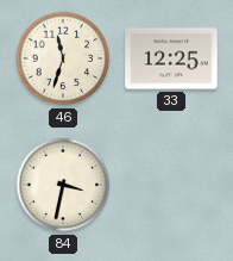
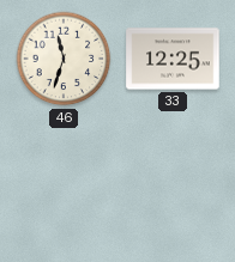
84: 3:32 -> none
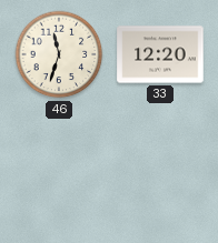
33: 12:25 -> 12:20
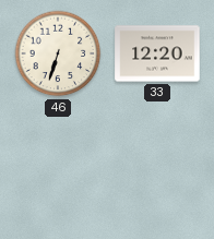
46: 11:33 -> 6:33
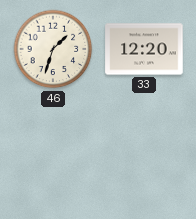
46: 6:33 -> 1:33
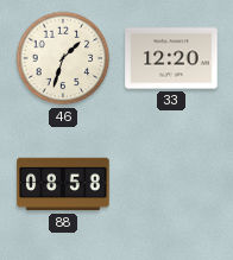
88: none -> 08:58
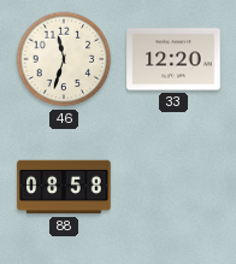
46: 1:33 -> 11:33
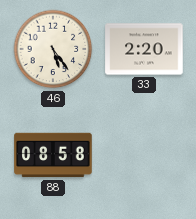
46: 11:33 -> 5:24
33: 12:20 -> 2:20
